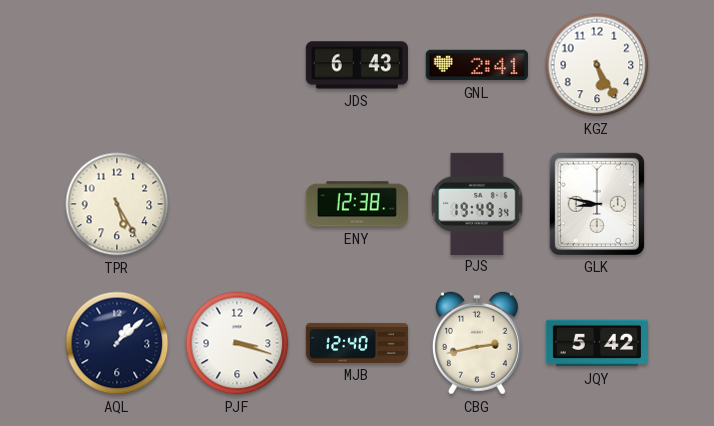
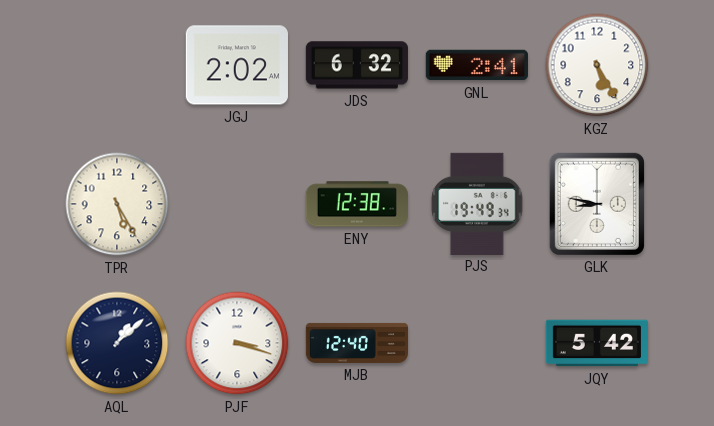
JGJ: none -> 2:02
JDS: 6:43 -> 6:32
CBG: 2:43 -> none
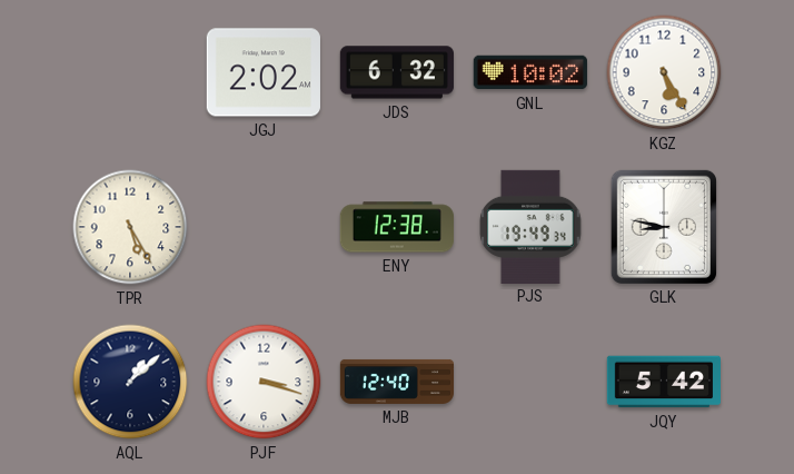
GNL: 2:41 -> 10:02
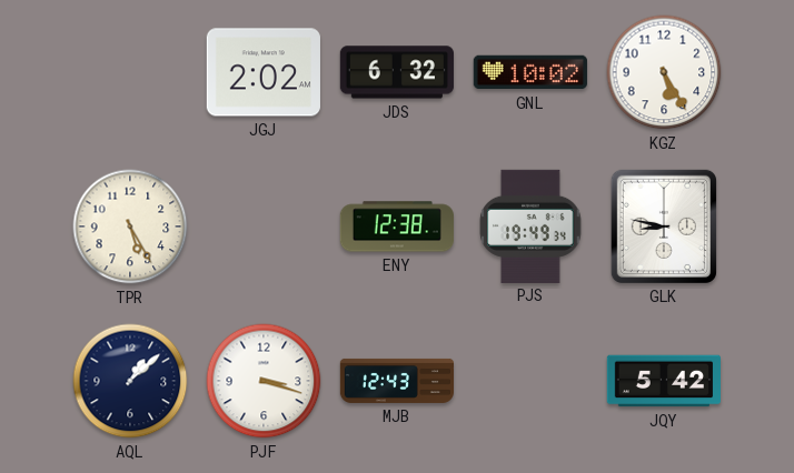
MJB: 12:40 -> 12:43
